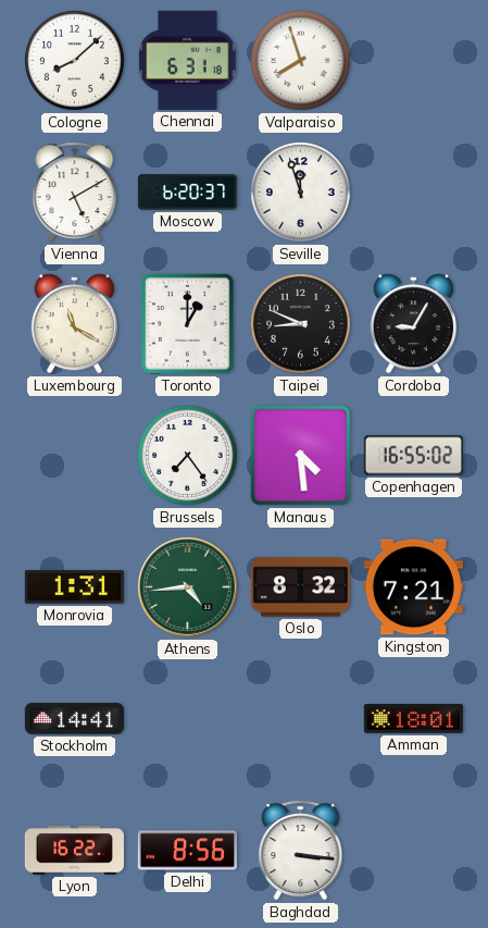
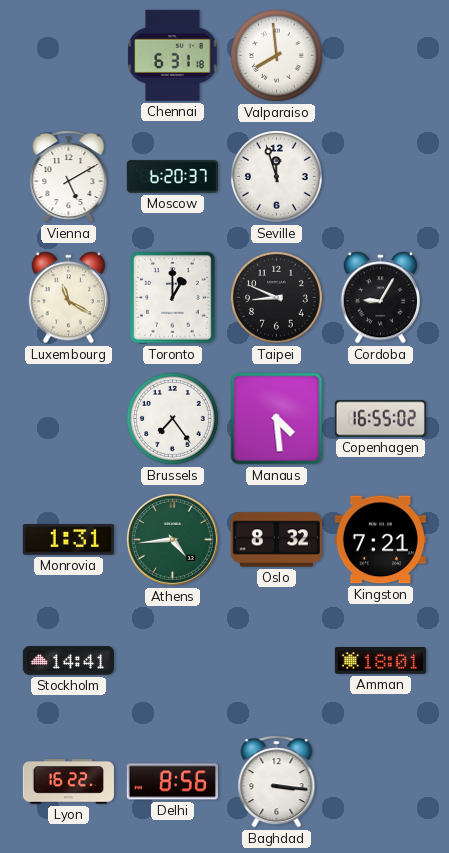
Cologne: 8:08 -> none
Valparaiso: 7:57 -> 7:59
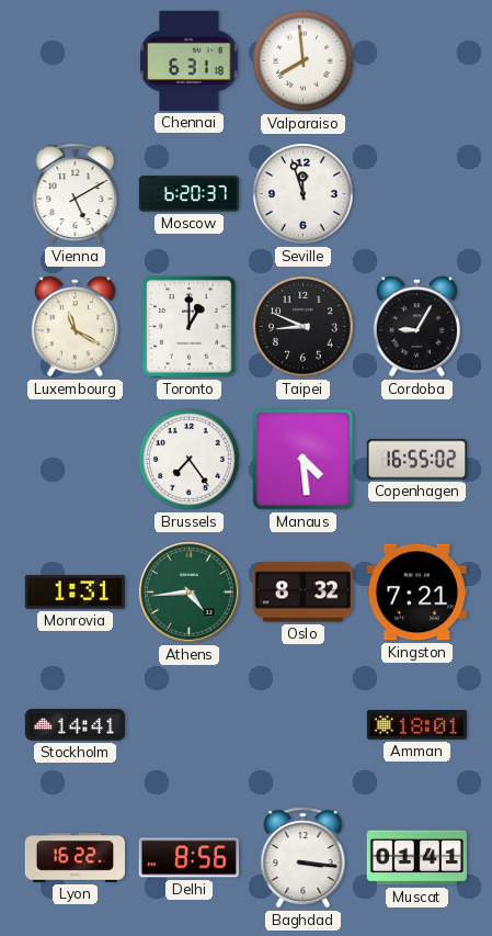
Muscat: none -> 01:41
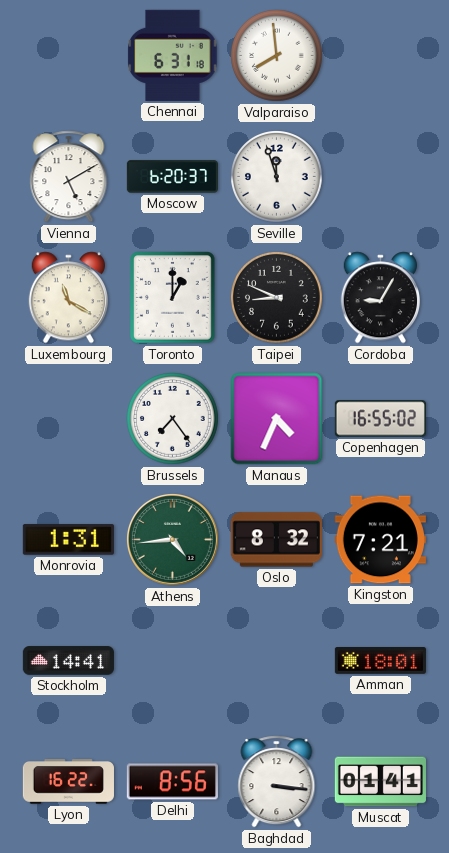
Manaus: 4:29 -> 4:34
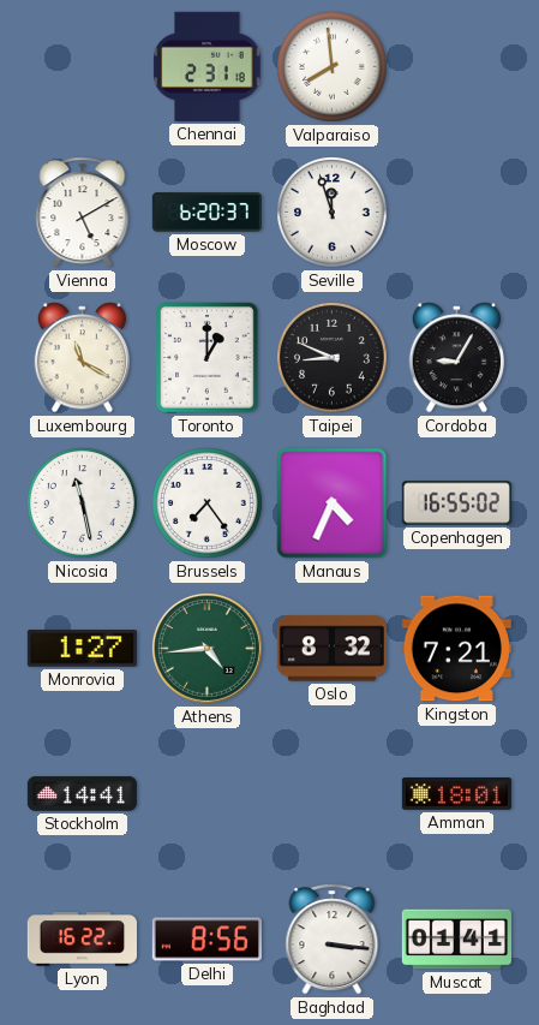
Chennai: 6:31 -> 2:31
Nicosia: none -> 11:28
Monrovia: 1:31 -> 1:27
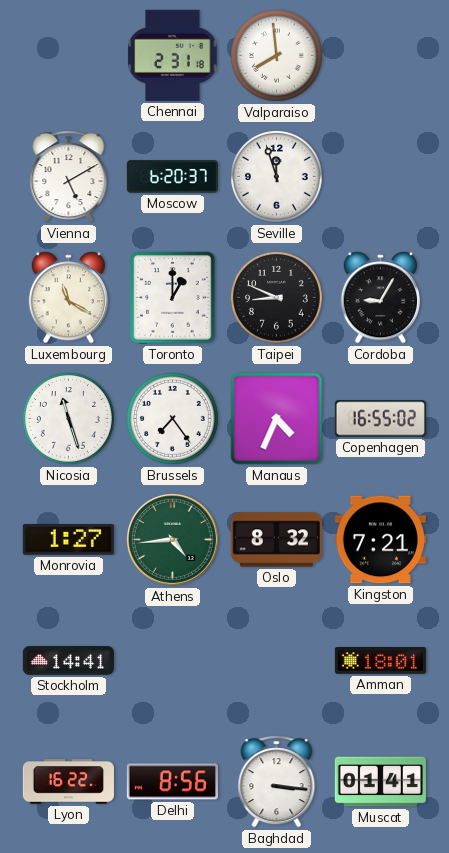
Nicosia: 11:28 -> 11:27
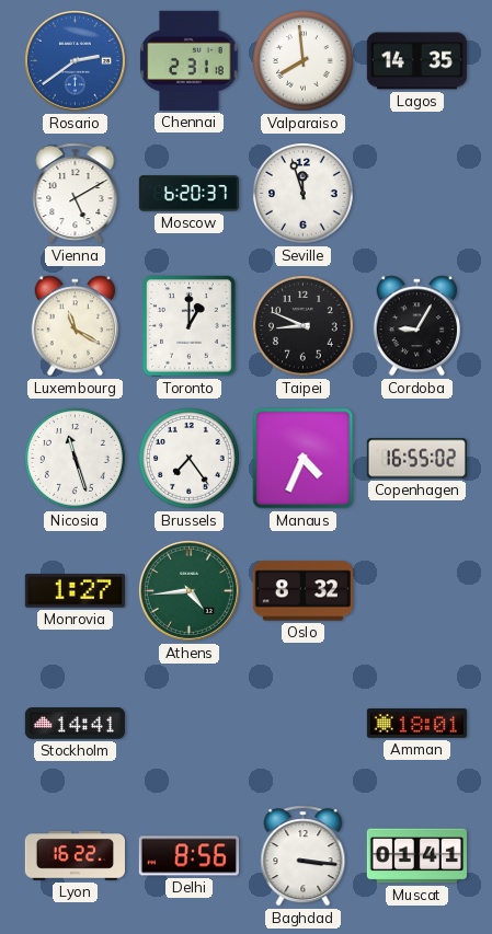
Rosario: none -> 2:39
Lagos: none -> 14:35
Kingston: 7:21 -> none
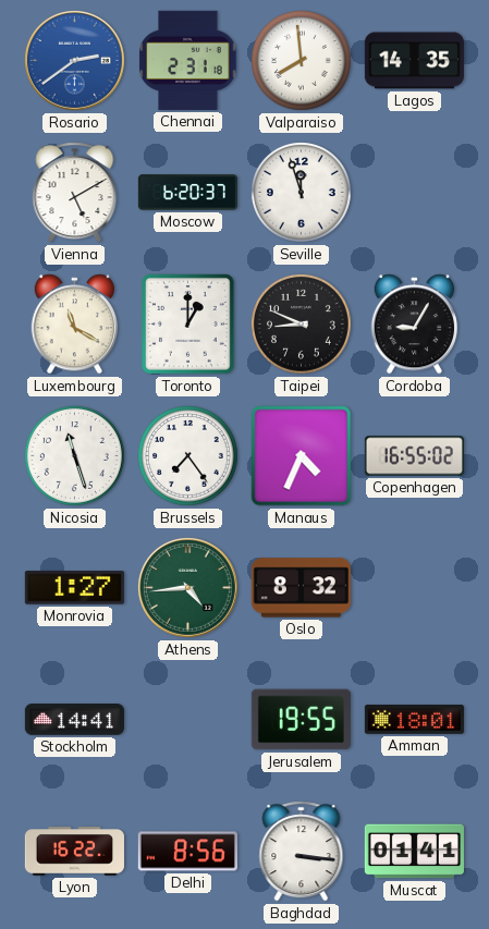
Jerusalem: none -> 19:55
